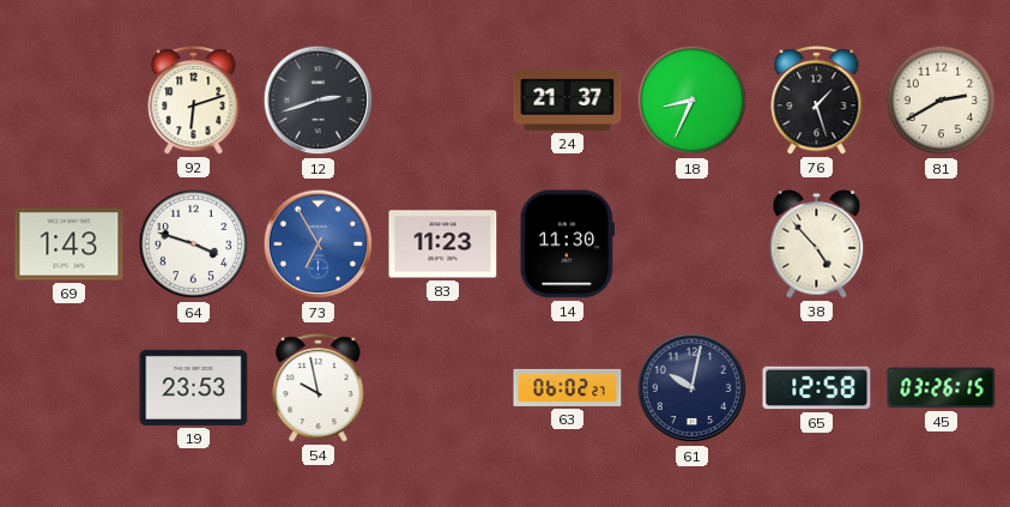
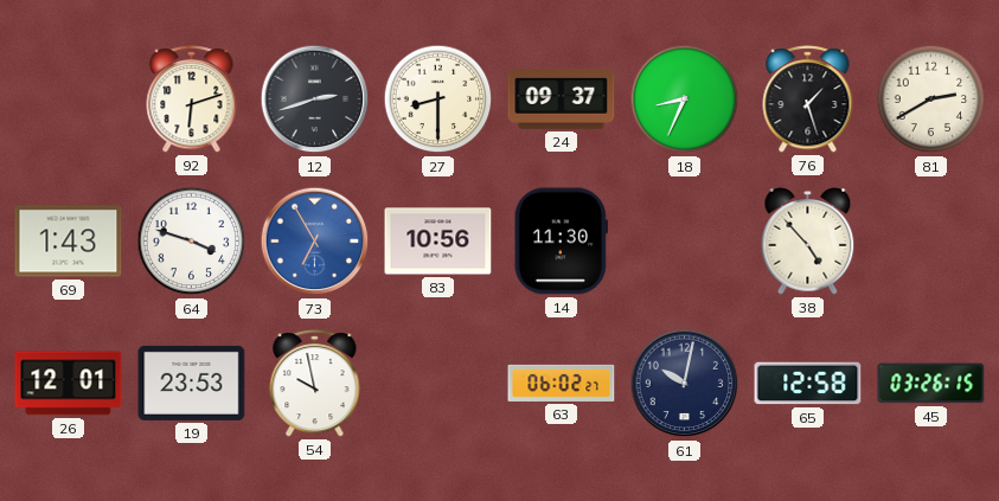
27: none -> 8:30
24: 21:37 -> 09:37
83: 11:23 -> 10:56
26: none -> 12:01
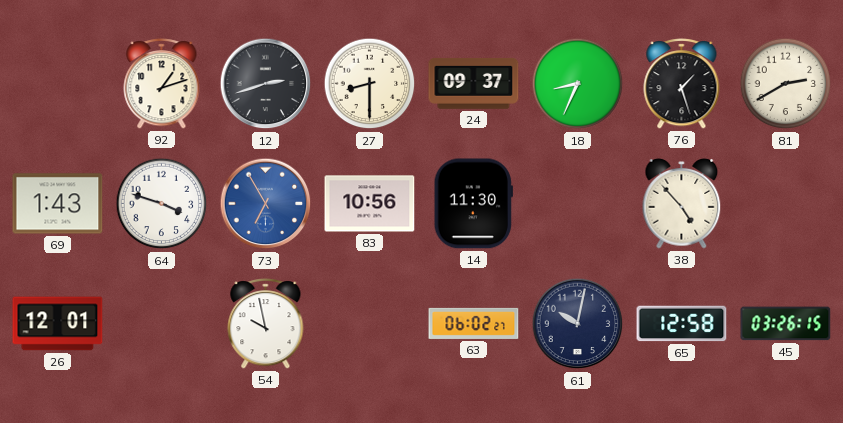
92: 6:12 -> 1:12
19: 23:53 -> none
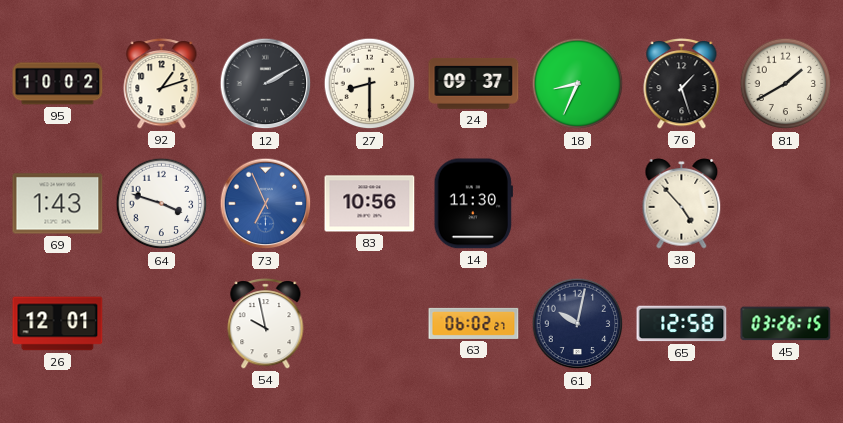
95: none -> 10:02
12: 2:42 -> 2:10
81: 2:40 -> 1:40
73: 6:55 -> 6:56
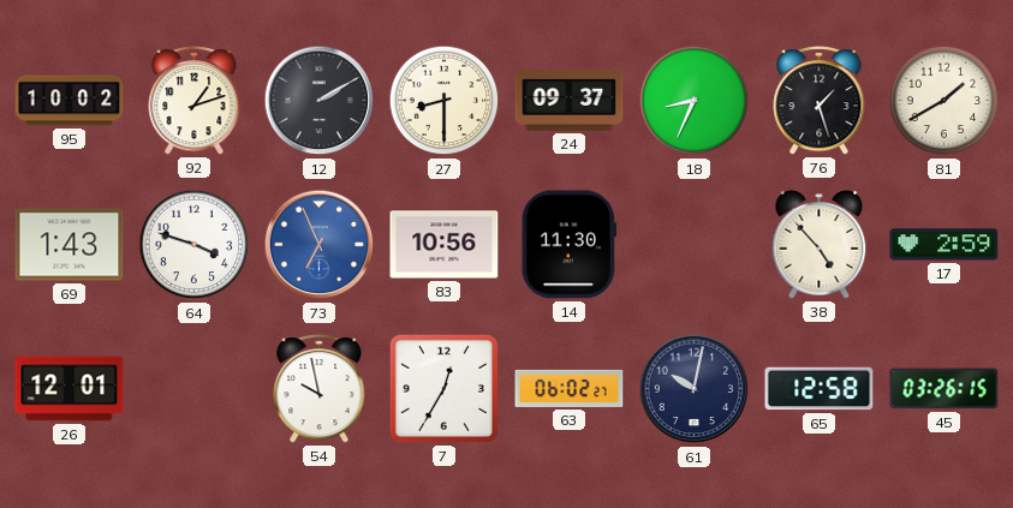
17: none -> 2:59
7: none -> 12:35
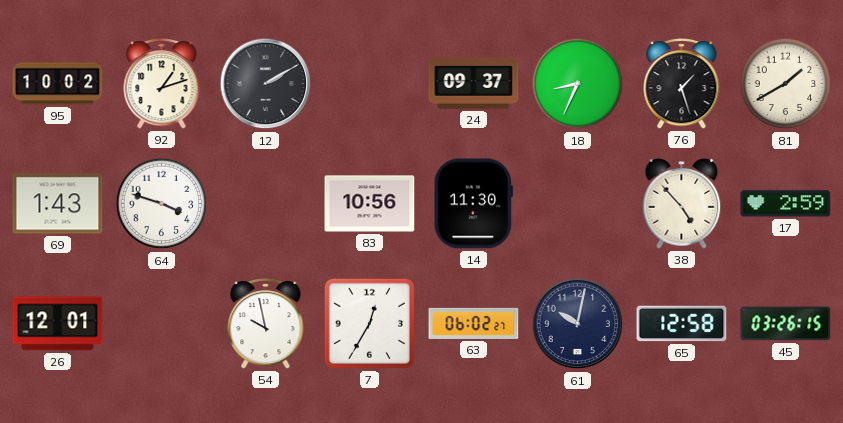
27: 8:30 -> none
73: 6:56 -> none
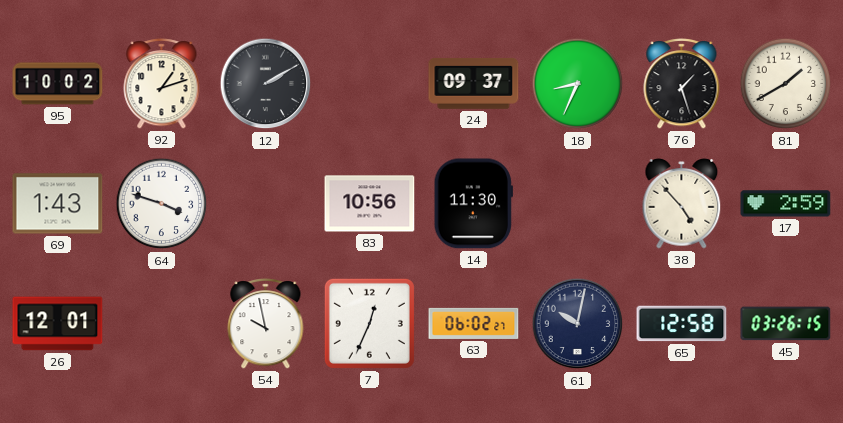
7: 12:35 -> 12:34
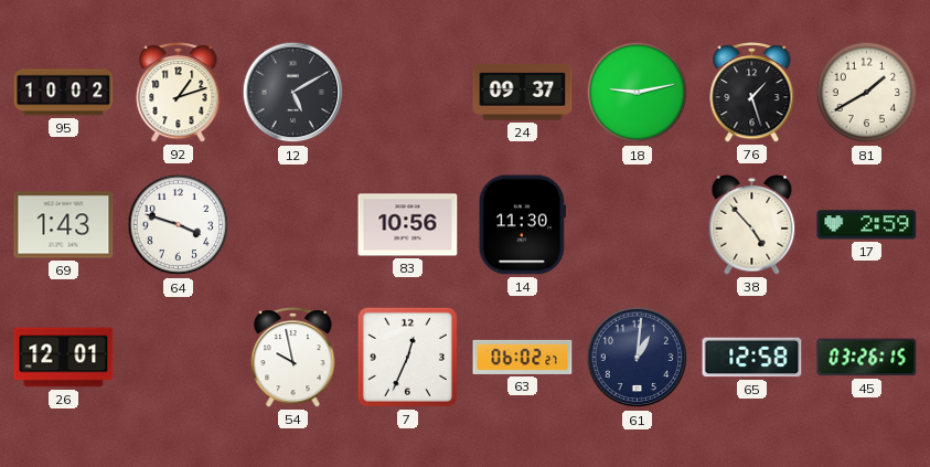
12: 2:10 -> 5:10
18: 8:34 -> 9:13
61: 10:02 -> 1:01
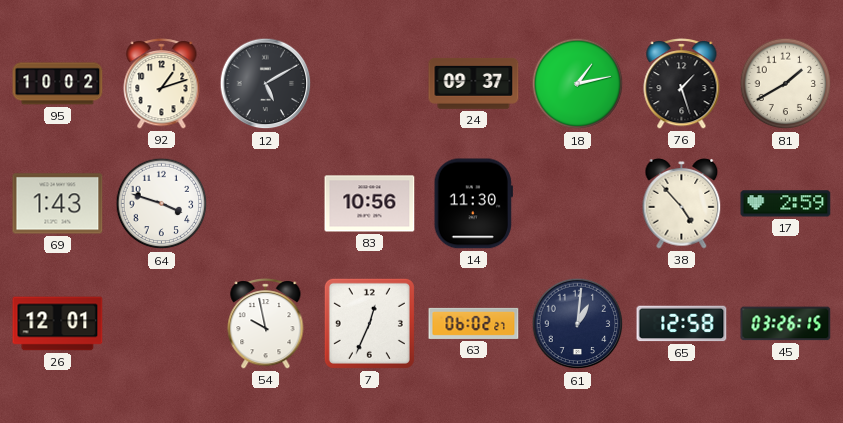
18: 9:13 -> 1:13
